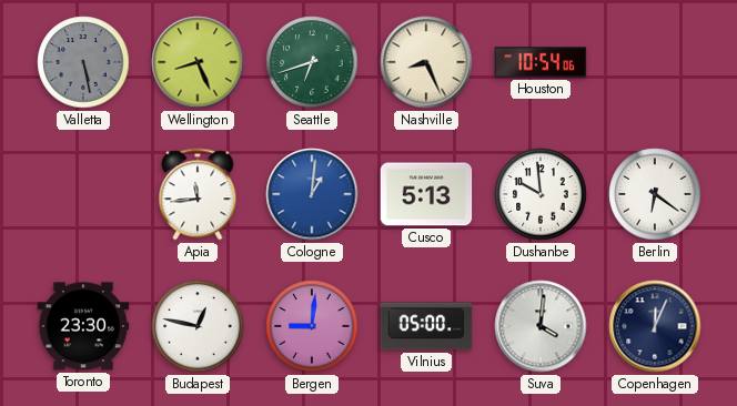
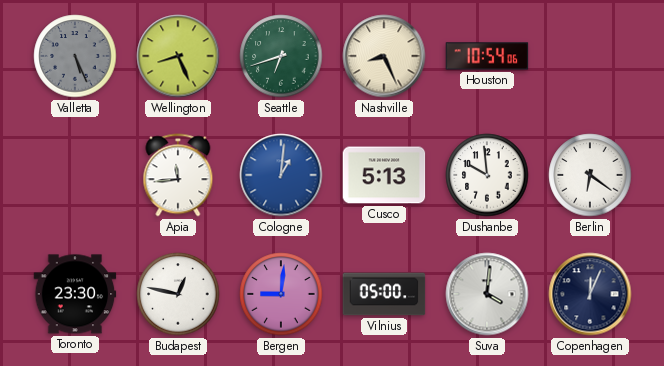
Valletta: 5:28 -> 5:26
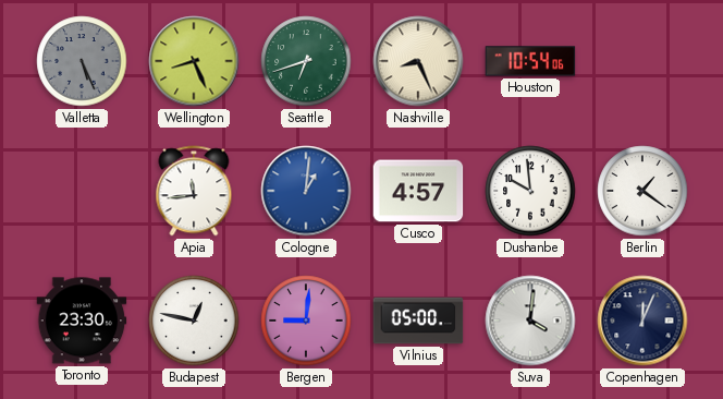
Cusco: 5:13 -> 4:57
Berlin: 6:21 -> 1:21
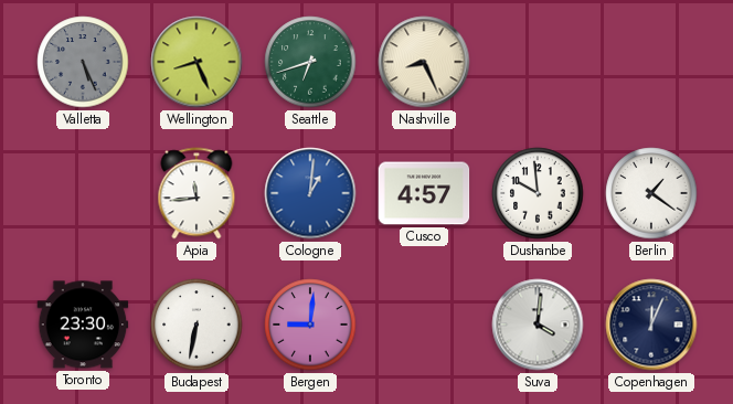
Houston: 10:54 -> none
Budapest: 12:47 -> 6:32
Vilnius: 05:00 -> none
